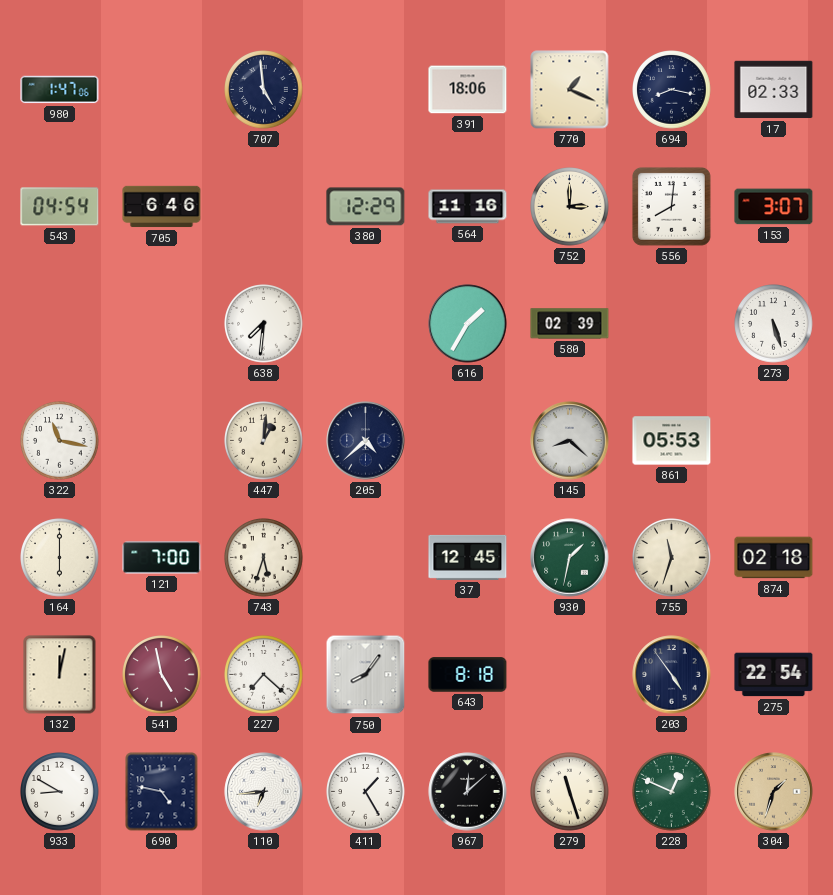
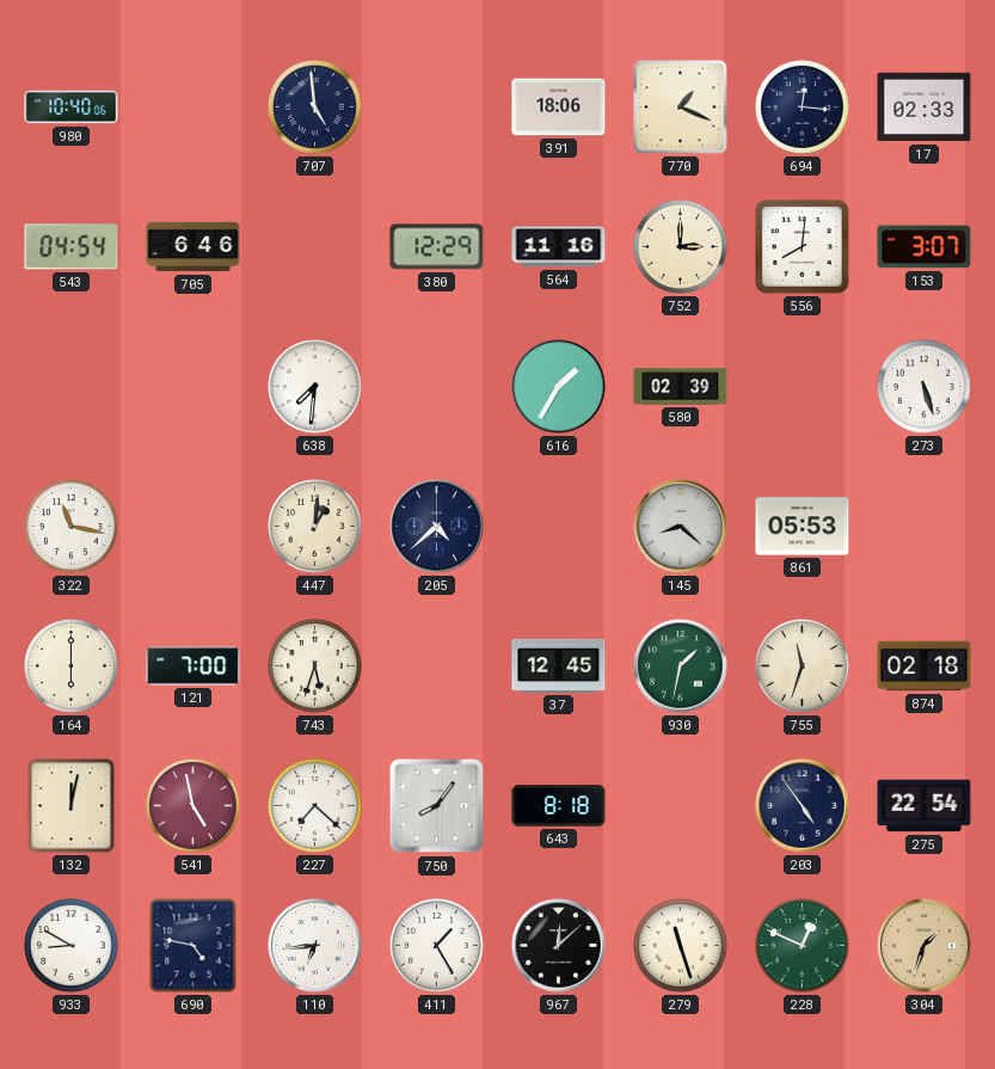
980: 1:47 -> 10:40
694: 8:17 -> 12:16
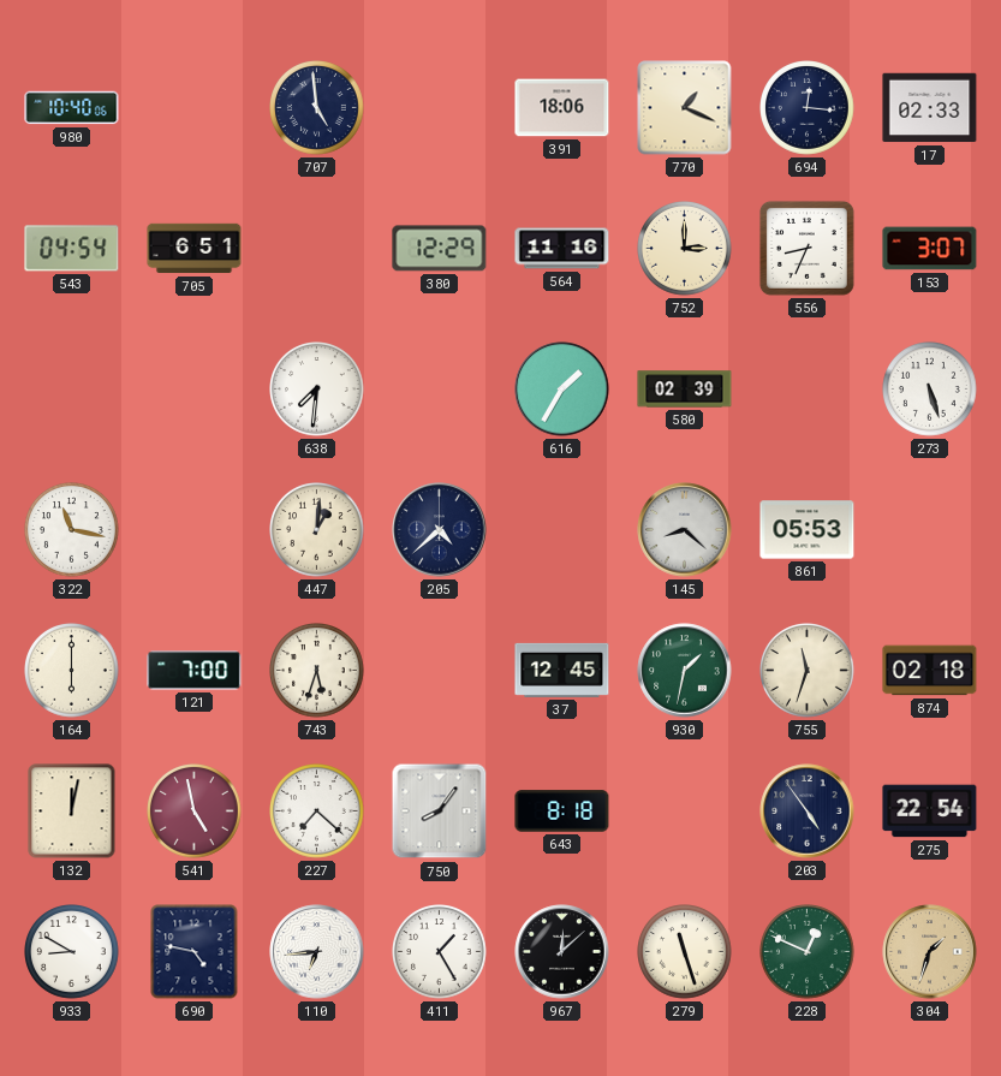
705: 6:46 -> 6:51
556: 8:01 -> 8:34
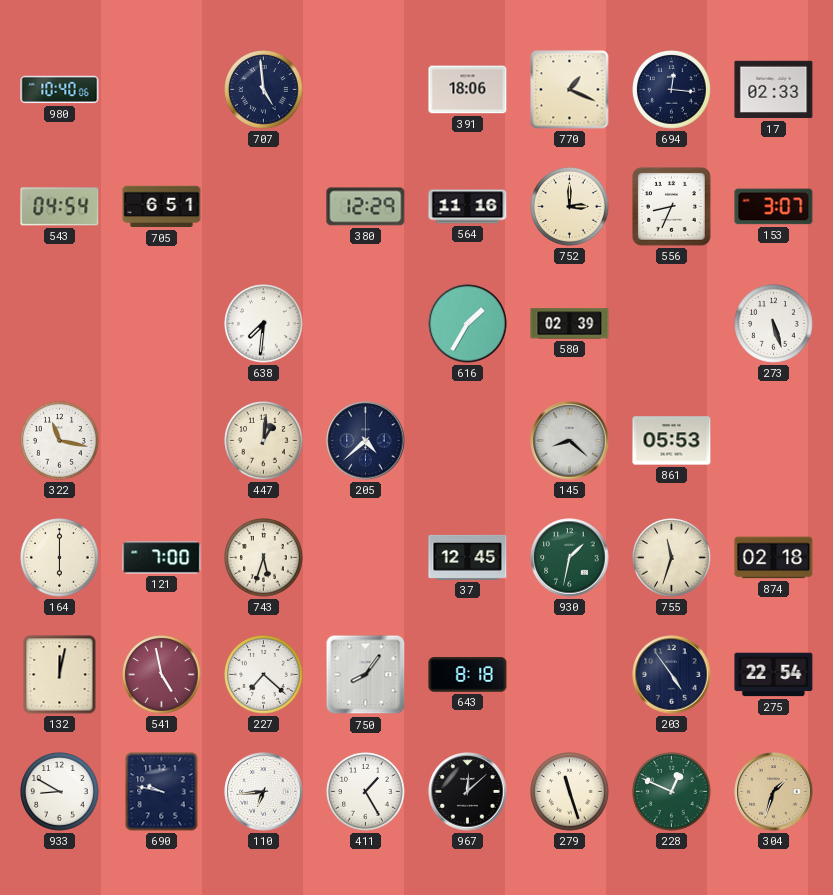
690: 4:47 -> 9:47
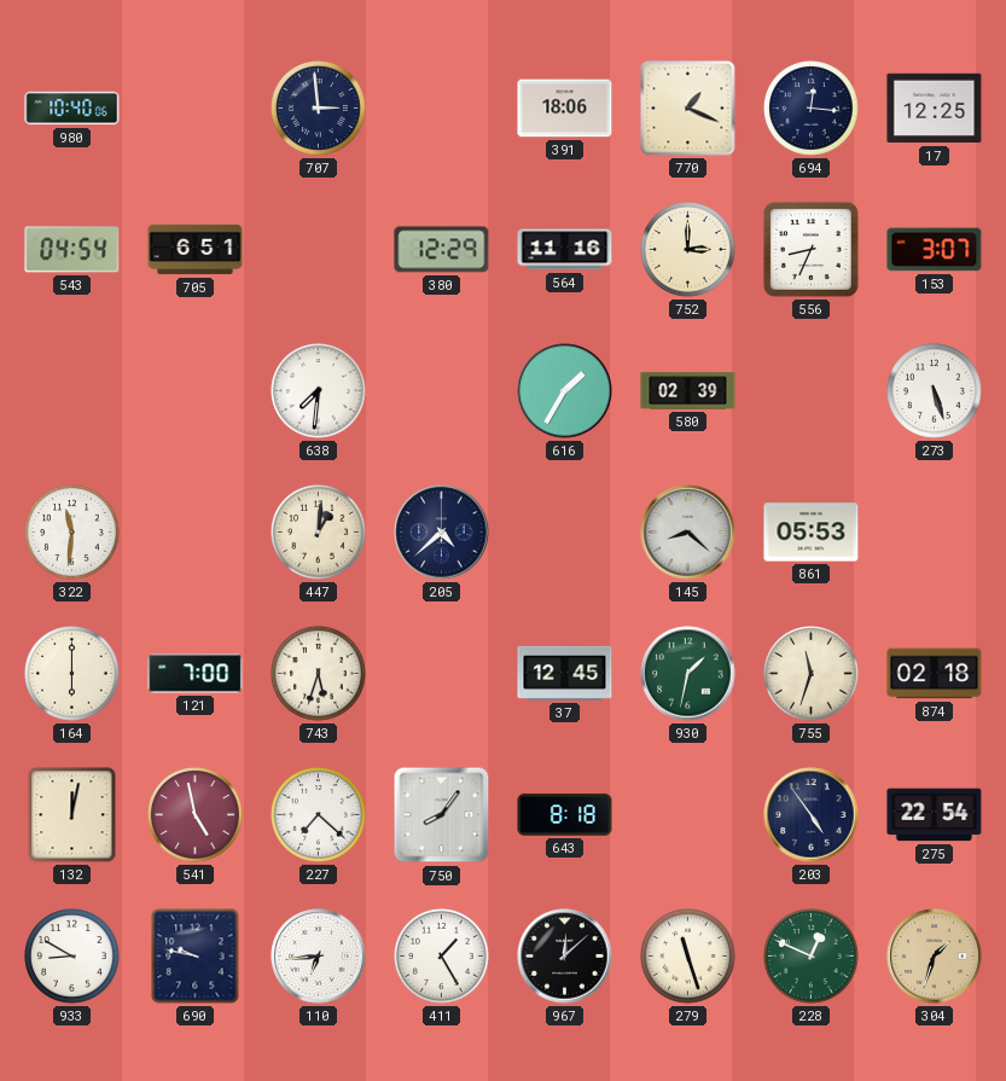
707: 4:59 -> 2:59
17: 02:33 -> 12:25
322: 11:17 -> 11:31
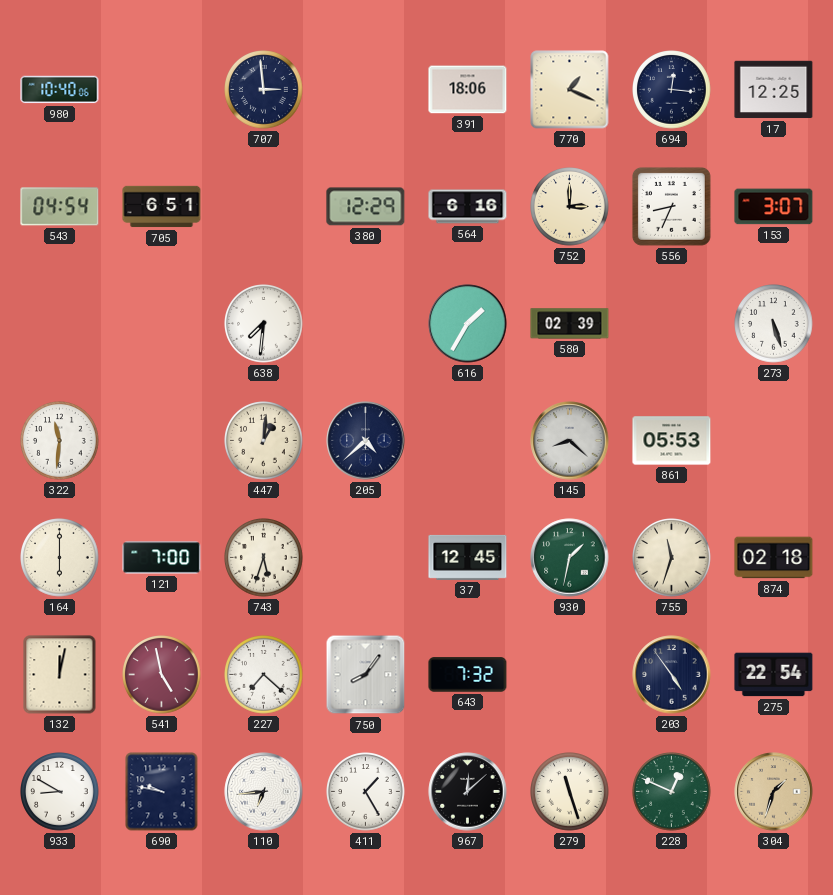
564: 11:16 -> 6:16
643: 8:18 -> 7:32
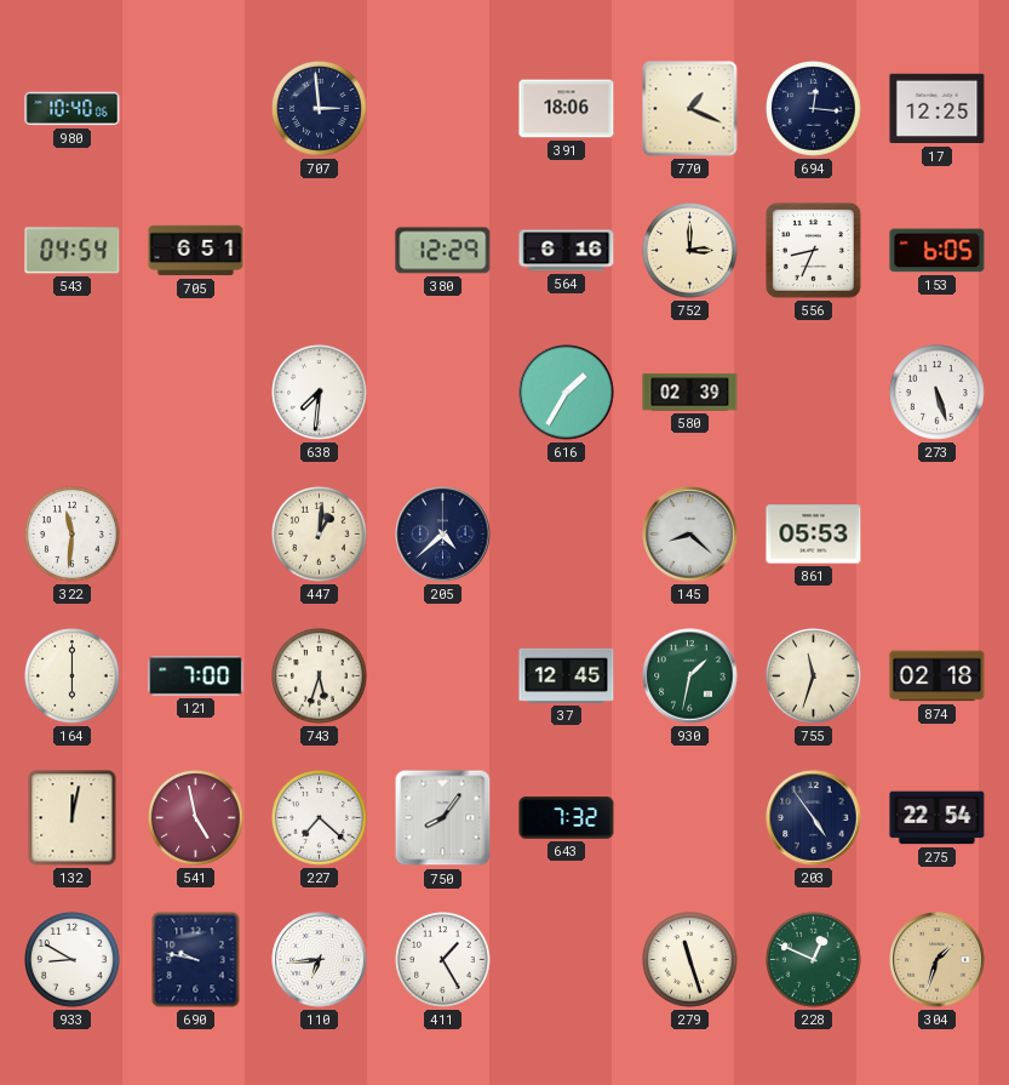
153: 3:07 -> 6:05
967: 12:08 -> none
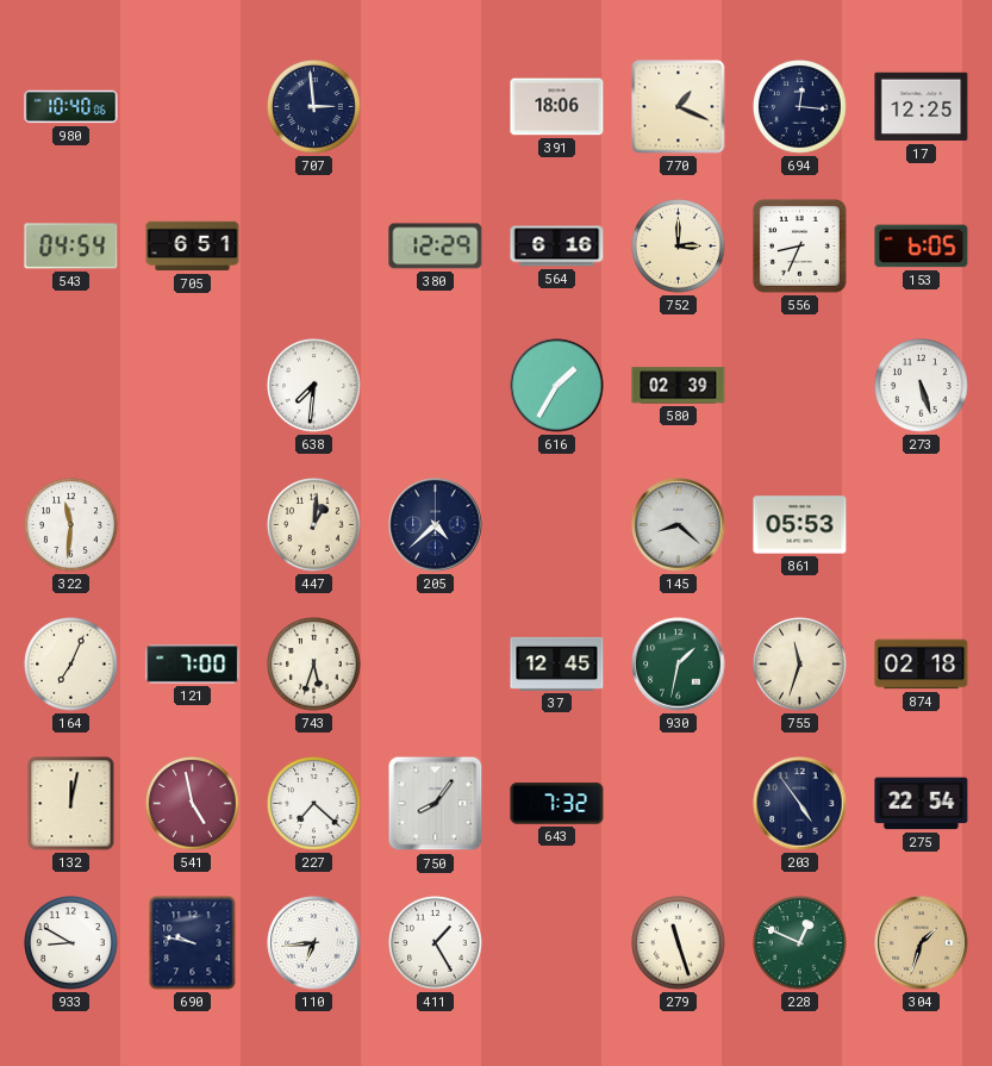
164: 6:00 -> 7:04
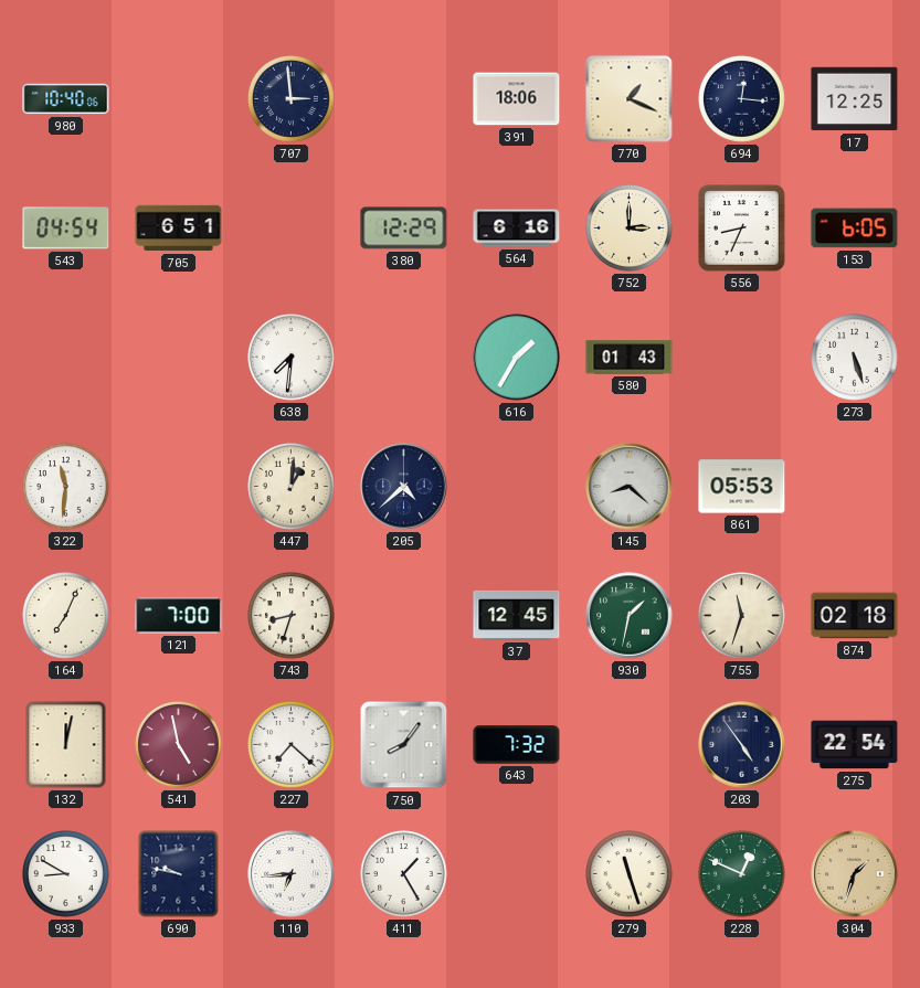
580: 02:39 -> 01:43
743: 5:33 -> 8:33
